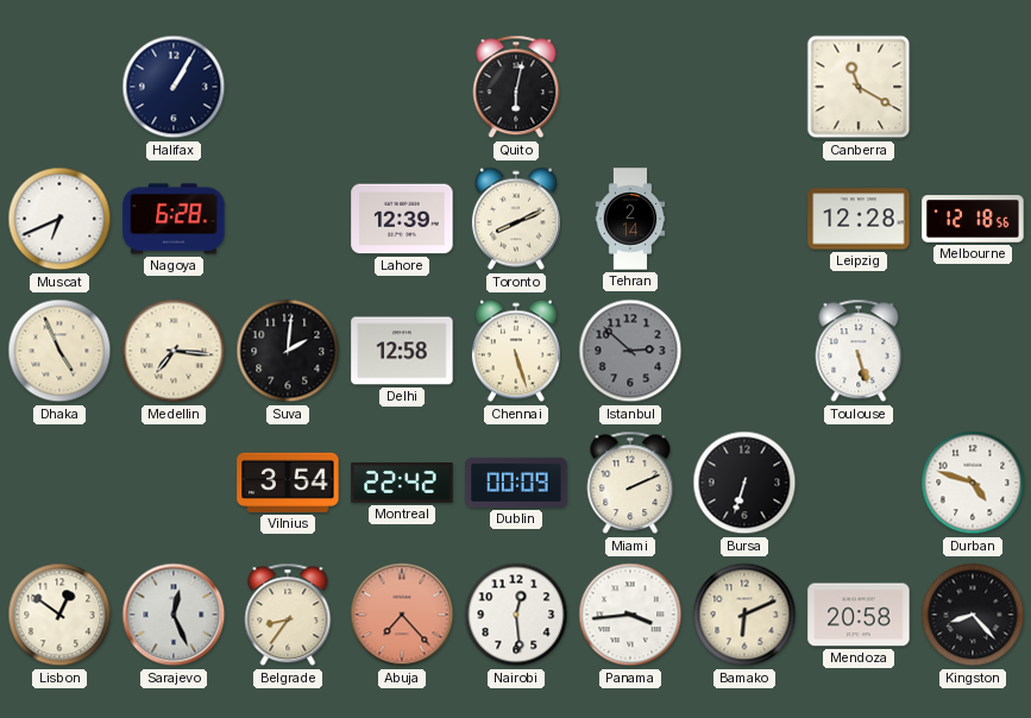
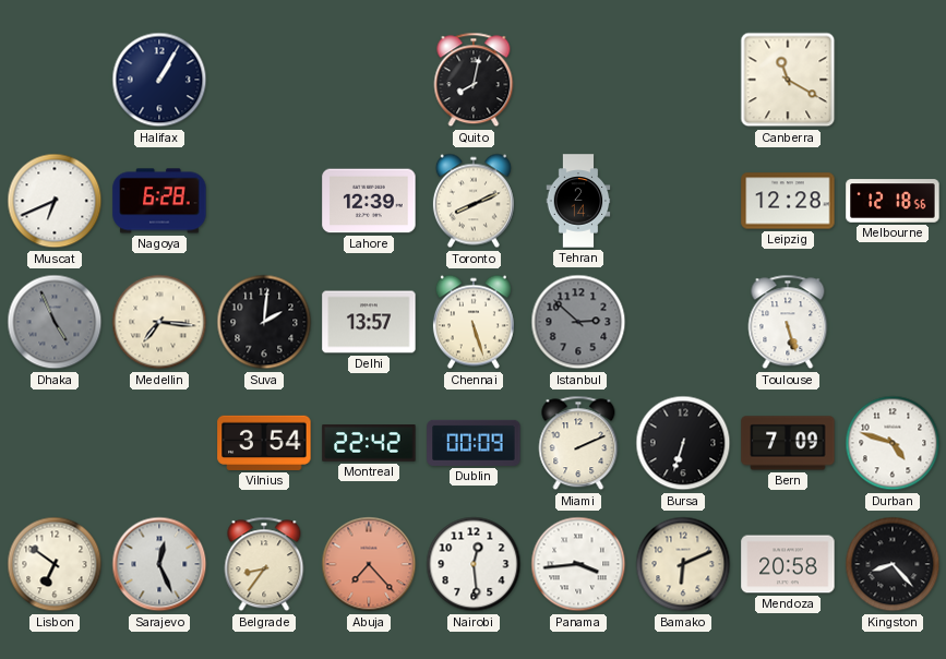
Quito: 6:02 -> 8:02
Dhaka dial: cream -> grey
Delhi: 12:58 -> 13:57
Bern: none -> 7:09
Lisbon: 12:51 -> 6:51
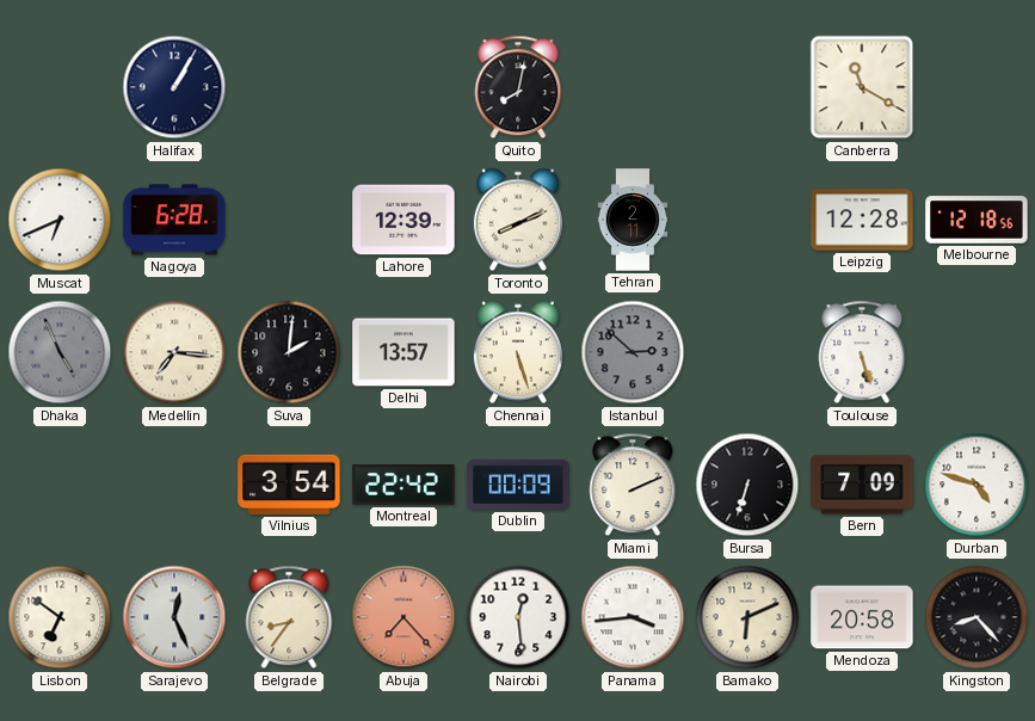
Tehran: 2:14 -> 2:11
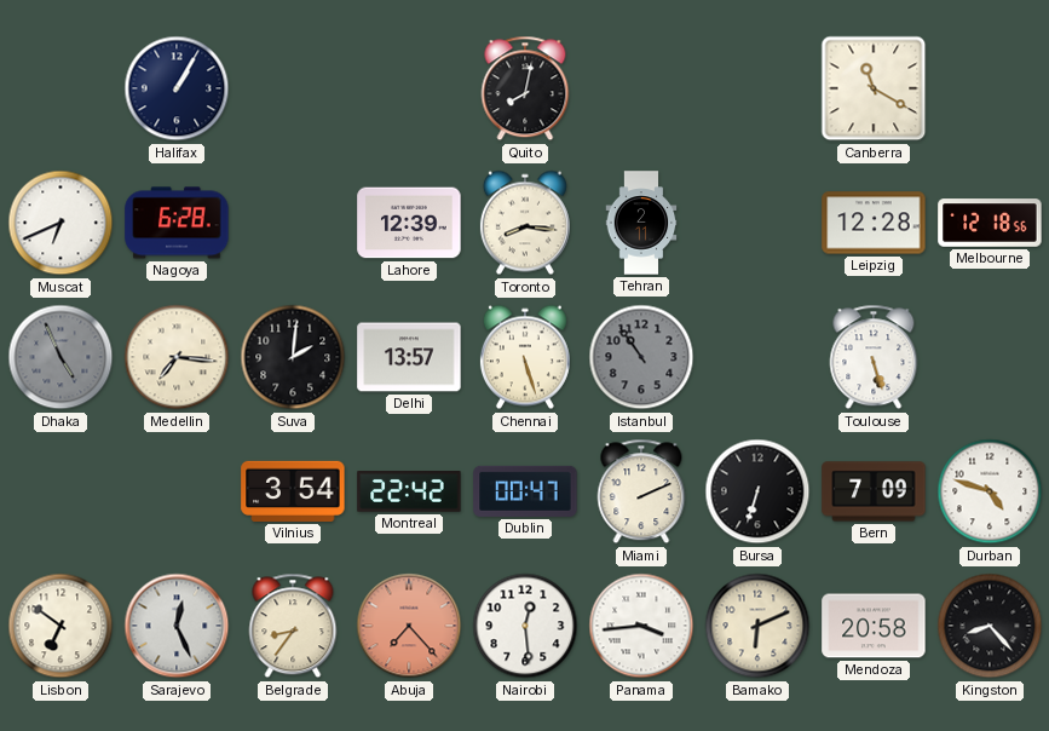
Toronto: 8:11 -> 8:16
Istanbul: 2:52 -> 10:54
Dublin: 00:09 -> 00:47
